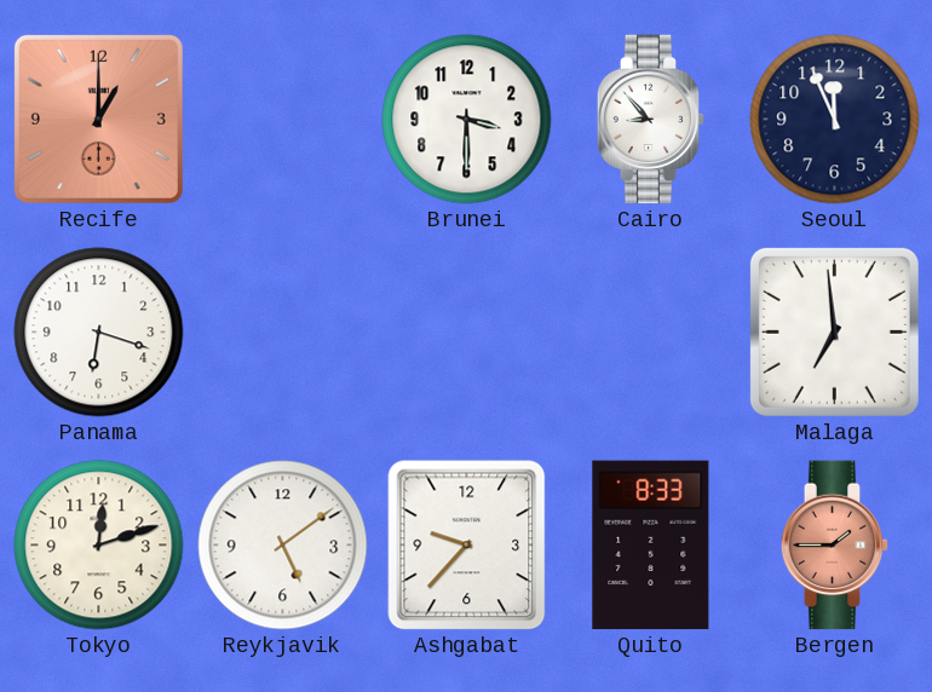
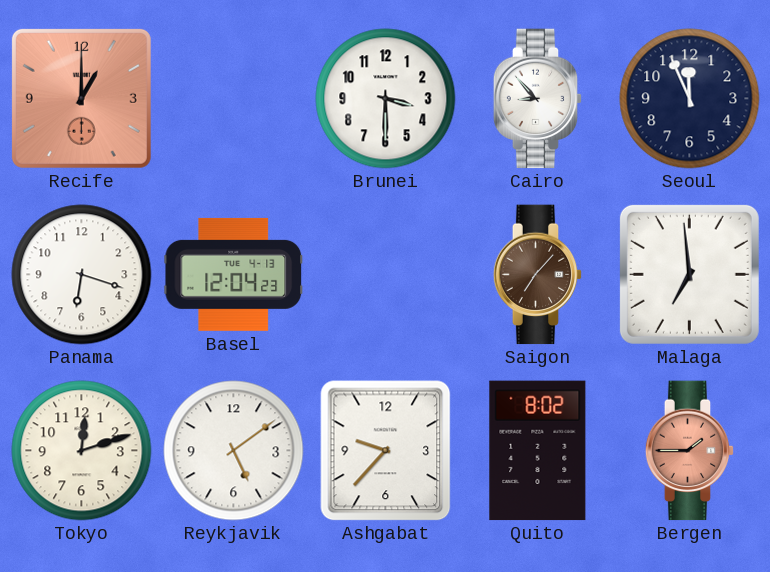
Basel: none -> 12:04
Saigon: none -> 7:07
Quito: 8:33 -> 8:02
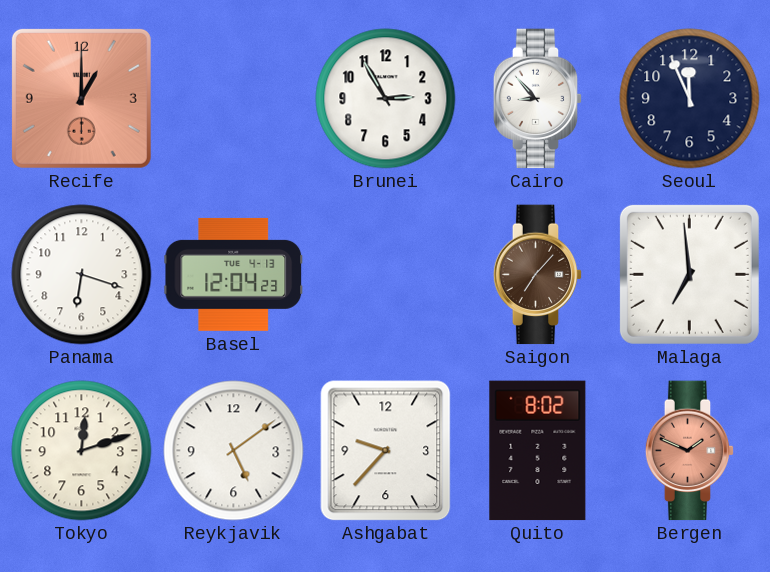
Brunei: 3:30 -> 2:55
Bergen: 1:45 -> 1:49
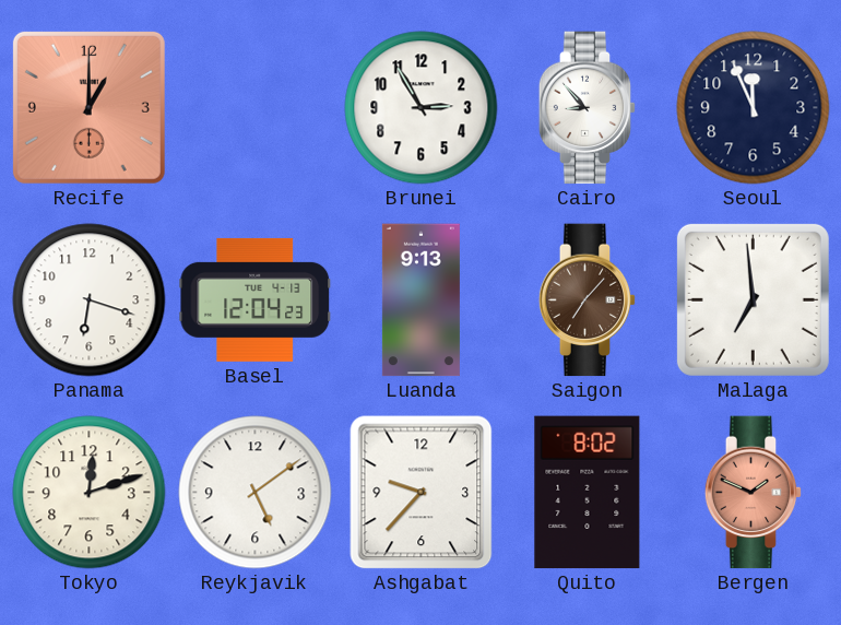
Luanda: none -> 9:13
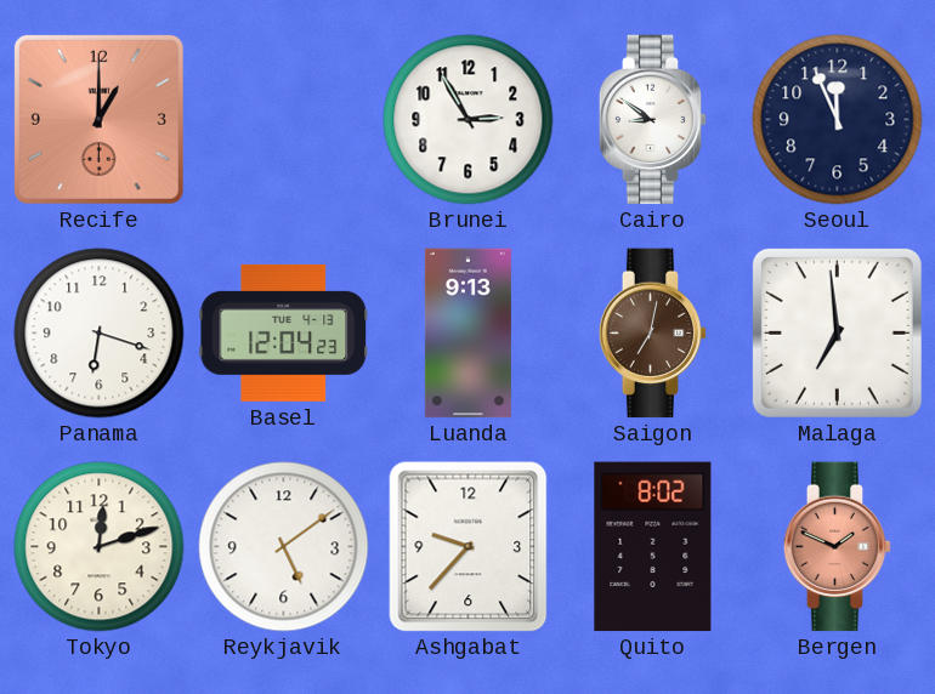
Cairo: 8:53 -> 8:51
Saigon: 7:07 -> 7:02
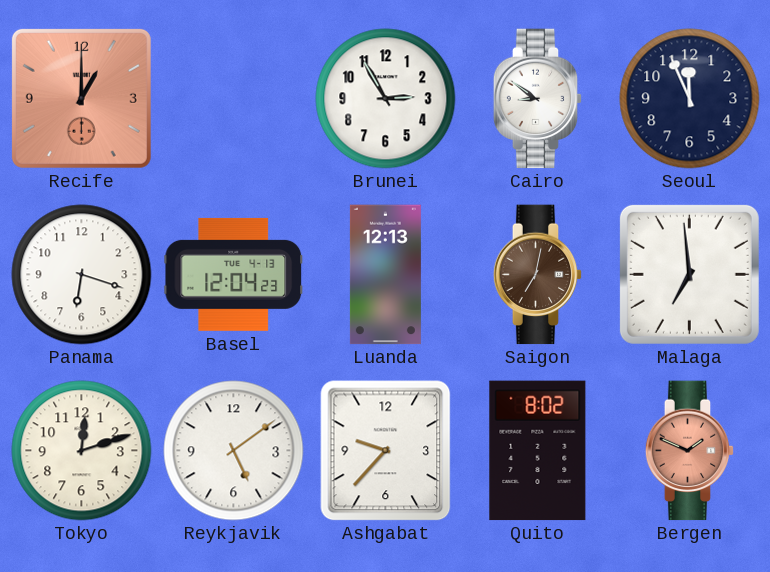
Luanda: 9:13 -> 12:13
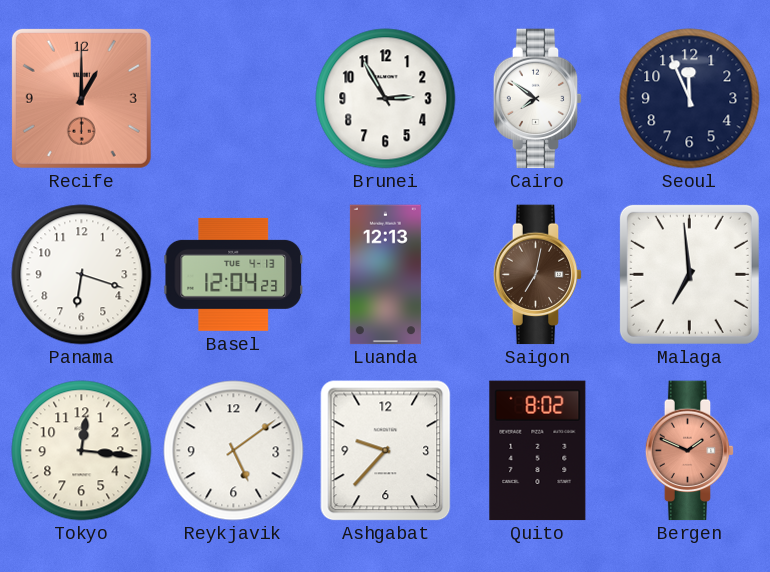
Cairo: 8:51 -> 7:51
Tokyo: 12:12 -> 12:16
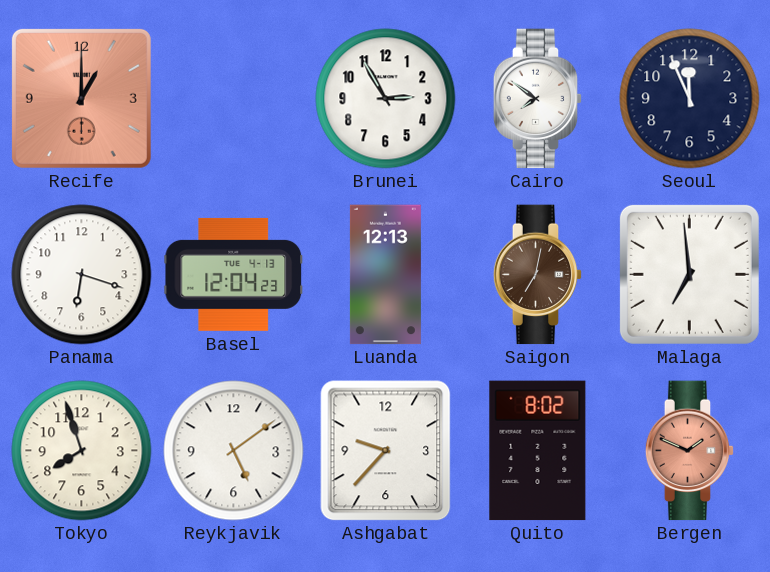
Tokyo: 12:16 -> 7:57
